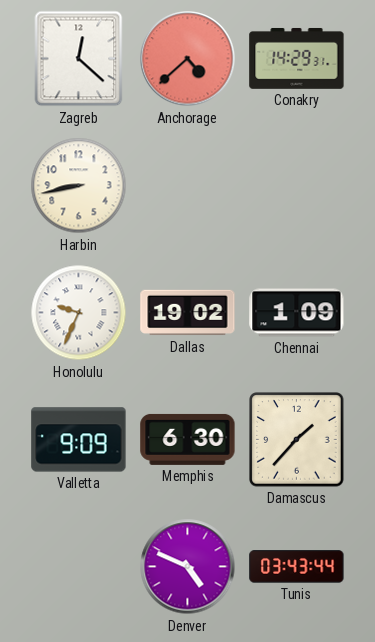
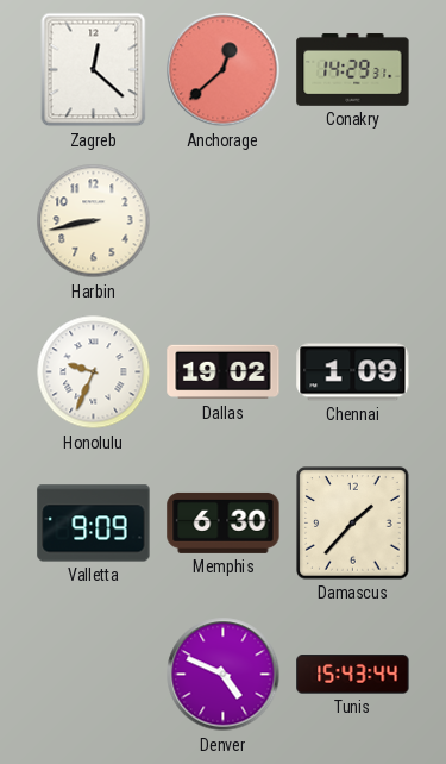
Anchorage: 4:38 -> 12:38
Tunis: 03:43 -> 15:43
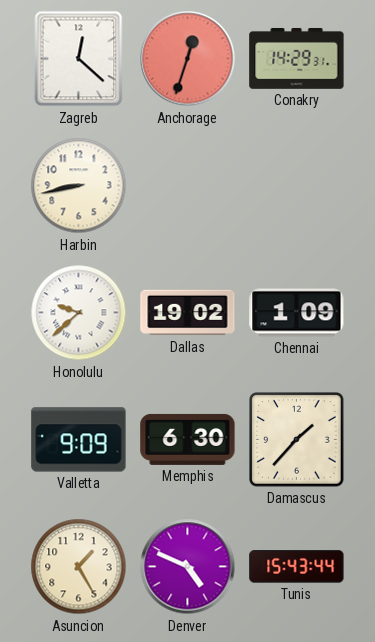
Anchorage: 12:38 -> 12:33
Honolulu: 9:34 -> 9:38
Asuncion: none -> 1:25
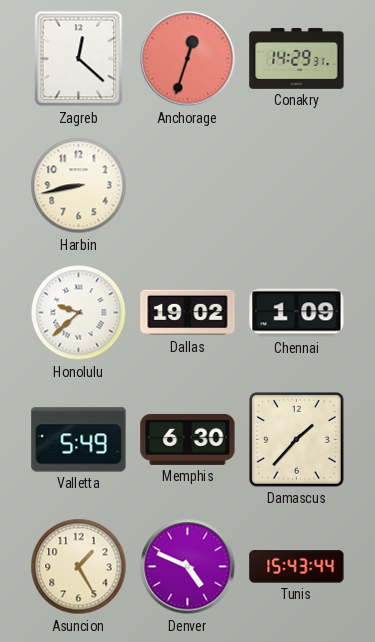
Valletta: 9:09 -> 5:49
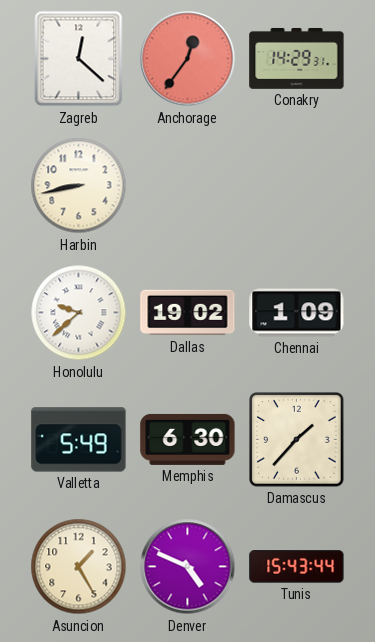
Anchorage: 12:33 -> 12:36
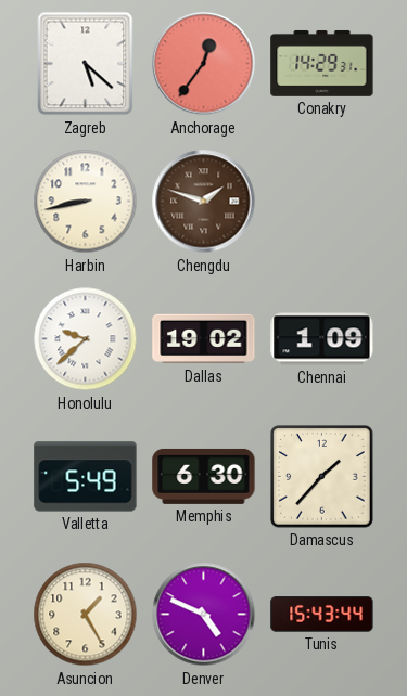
Zagreb: 12:22 -> 5:22
Chengdu: none -> 1:48
